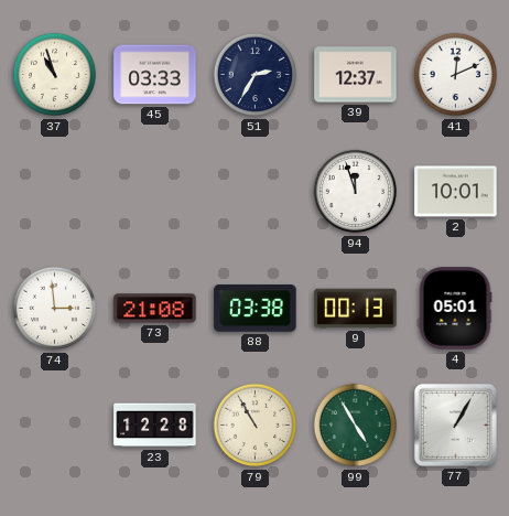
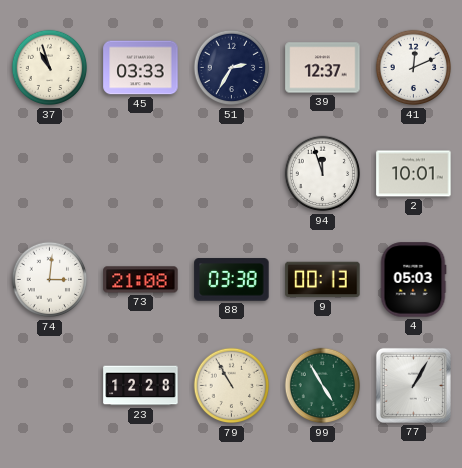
74: 2:59 -> 3:01
4: 05:01 -> 05:03
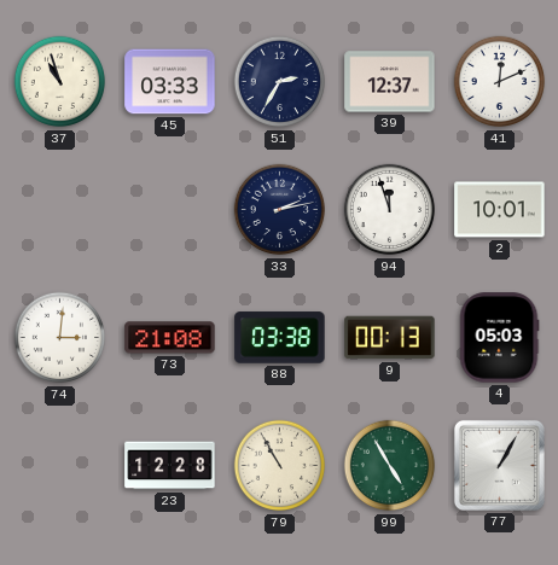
33: none -> 2:13
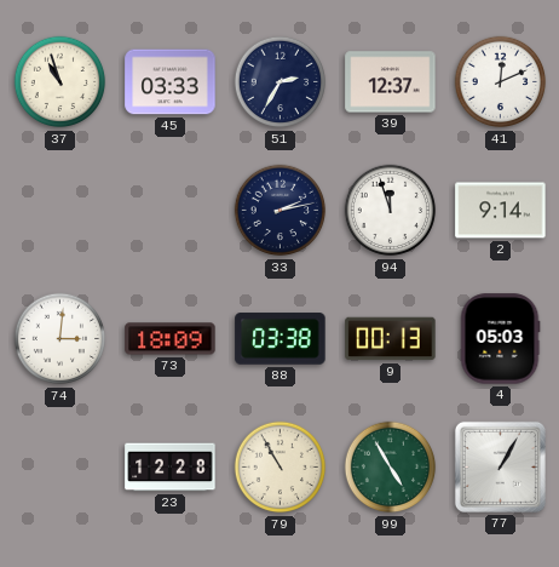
2: 10:01 -> 9:14
73: 21:08 -> 18:09
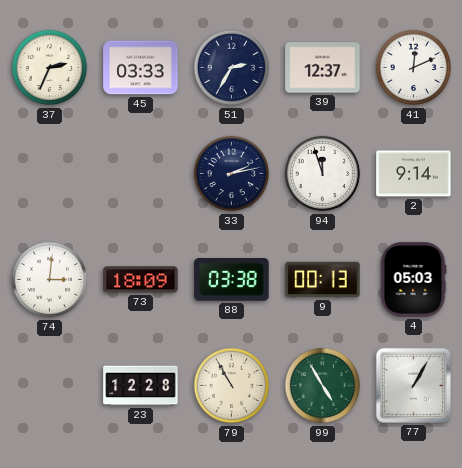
37: 10:57 -> 2:34
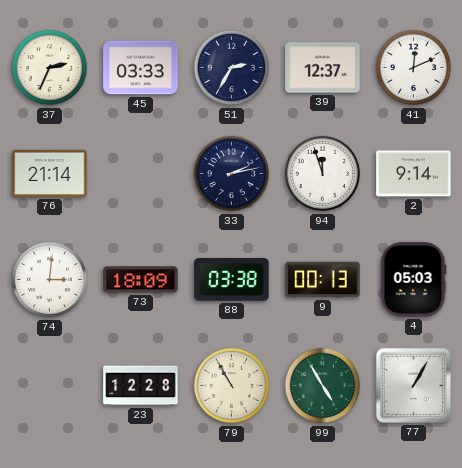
76: none -> 21:14
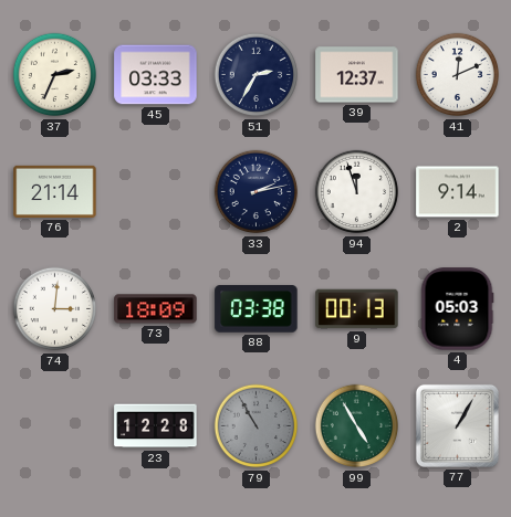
79 dial: cream -> grey
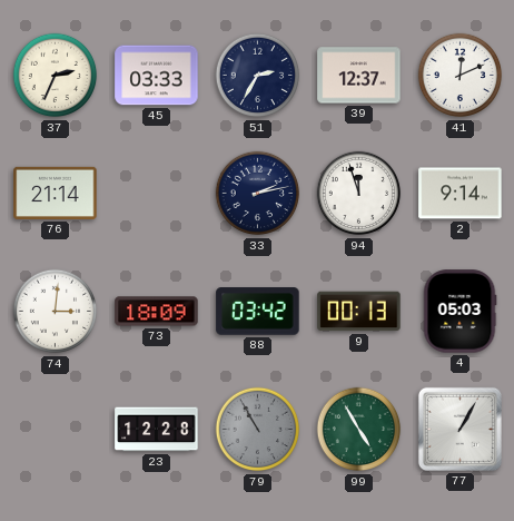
88: 03:38 -> 03:42
